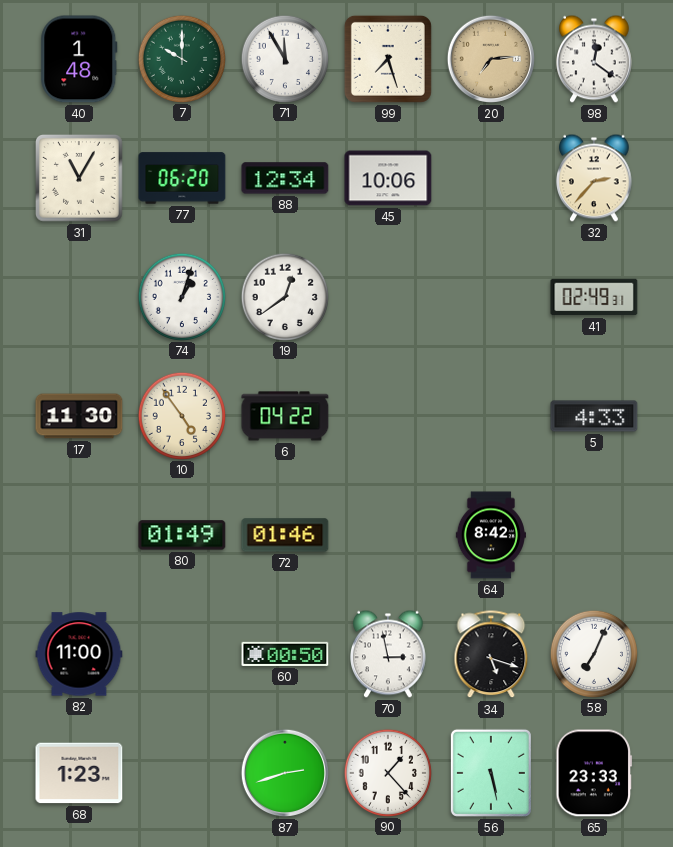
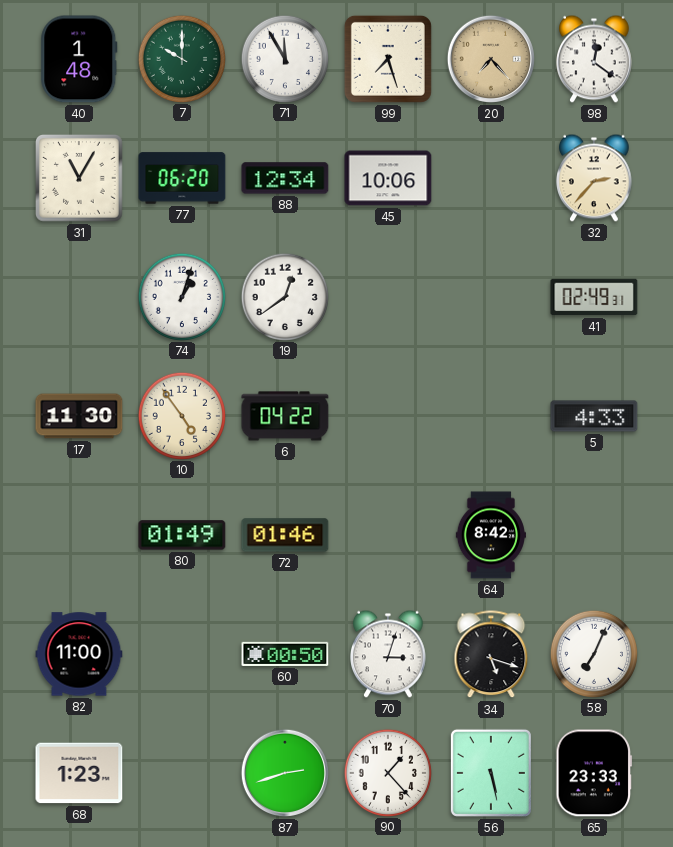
20: 7:14 -> 7:23
70: 2:58 -> 3:03
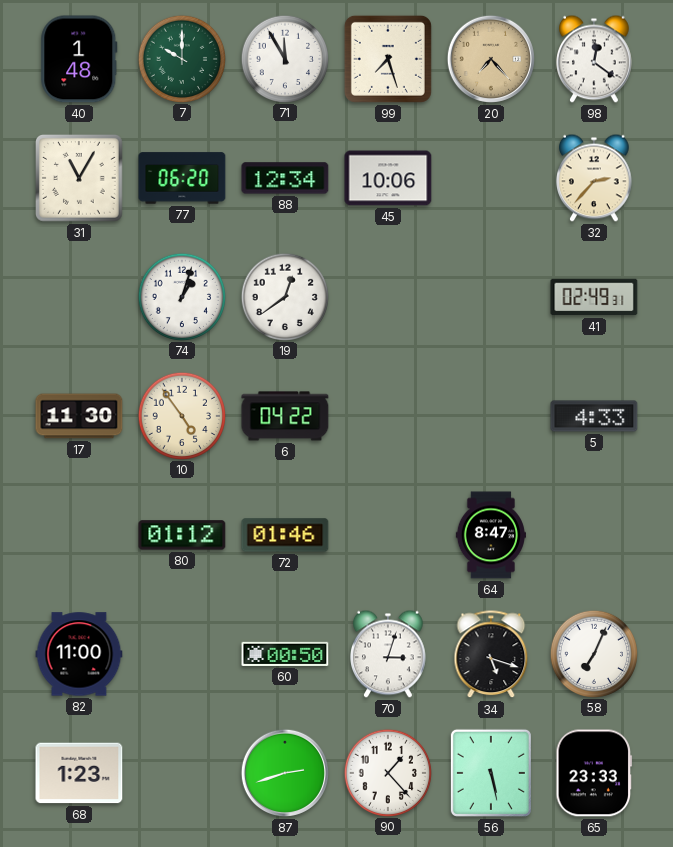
80: 01:49 -> 01:12
64: 8:42 -> 8:47
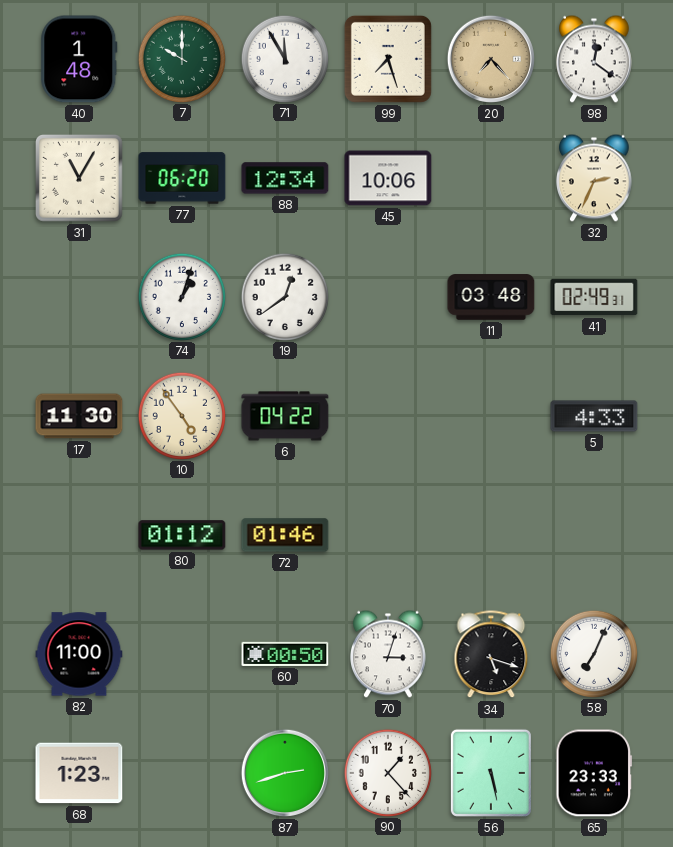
32: 2:37 -> 2:34
11: none -> 03:48
64: 8:47 -> none
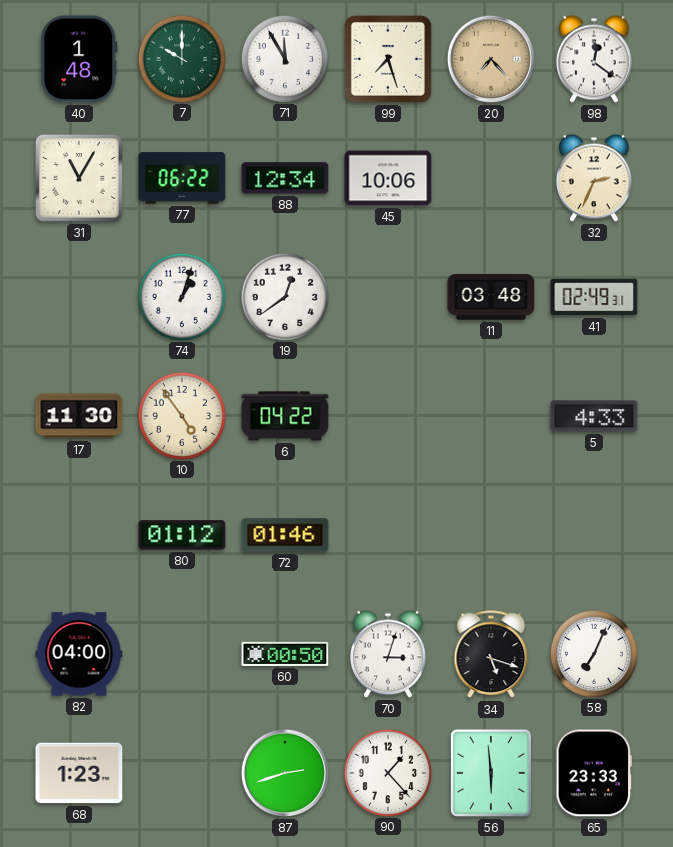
77: 06:20 -> 06:22
82: 11:00 -> 04:00
56: 5:28 -> 5:59
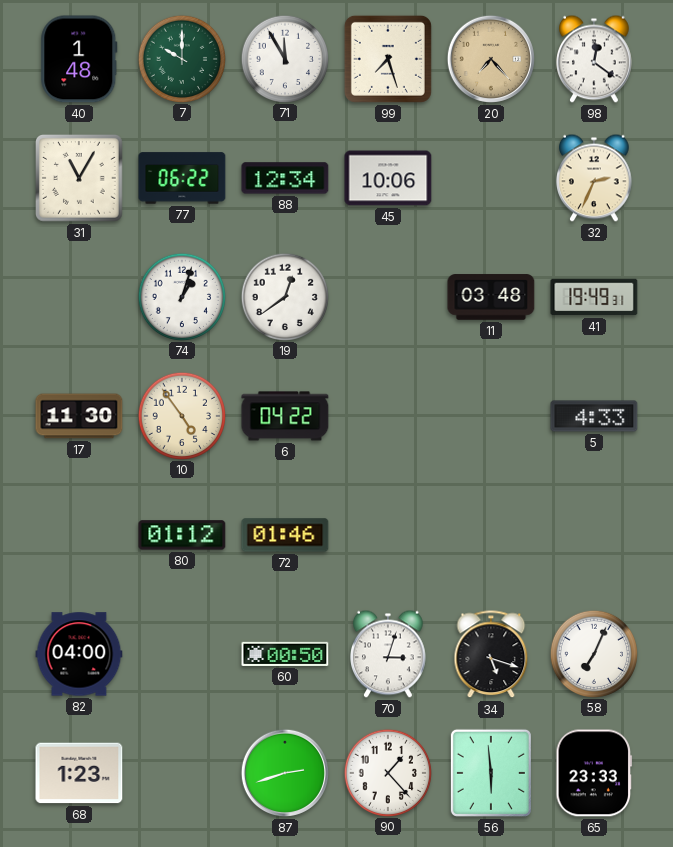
41: 02:49 -> 19:49
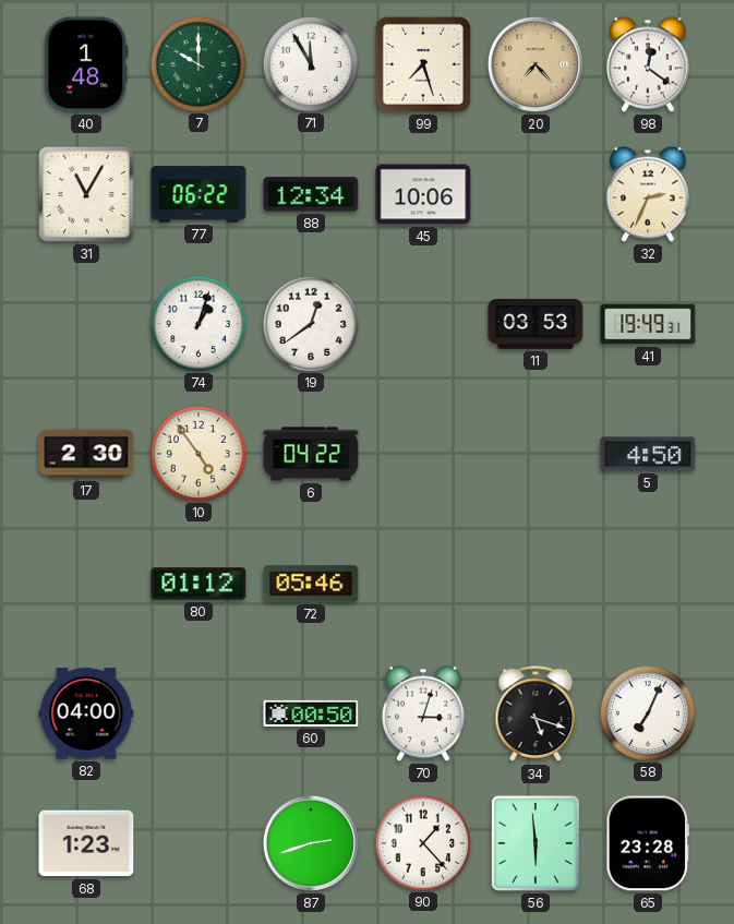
11: 03:48 -> 03:53
17: 11:30 -> 2:30
5: 4:33 -> 4:50
72: 01:46 -> 05:46
65: 23:33 -> 23:28
